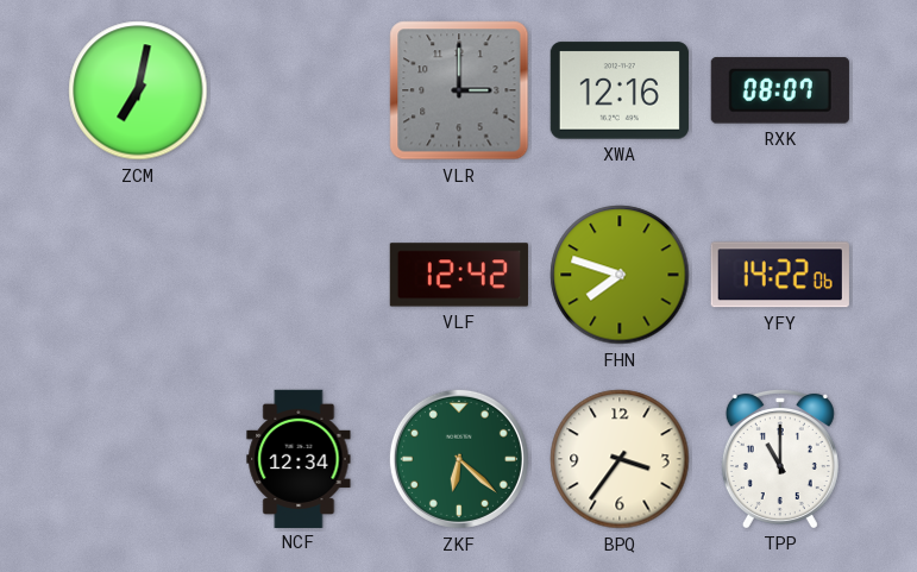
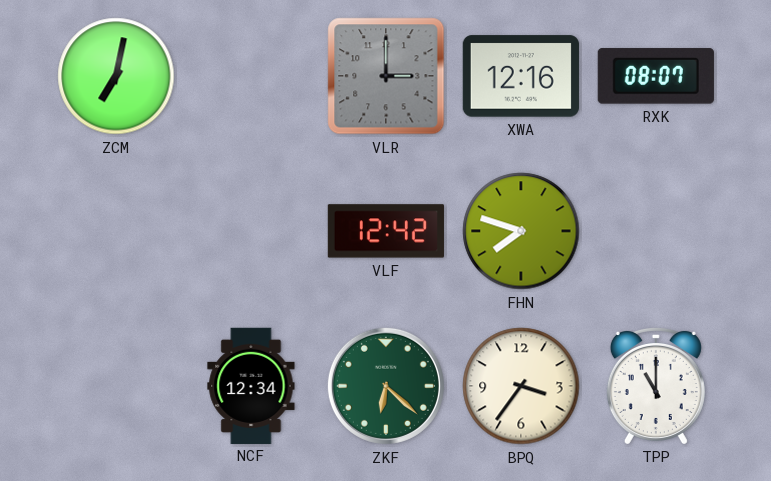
YFY: 14:22 -> none
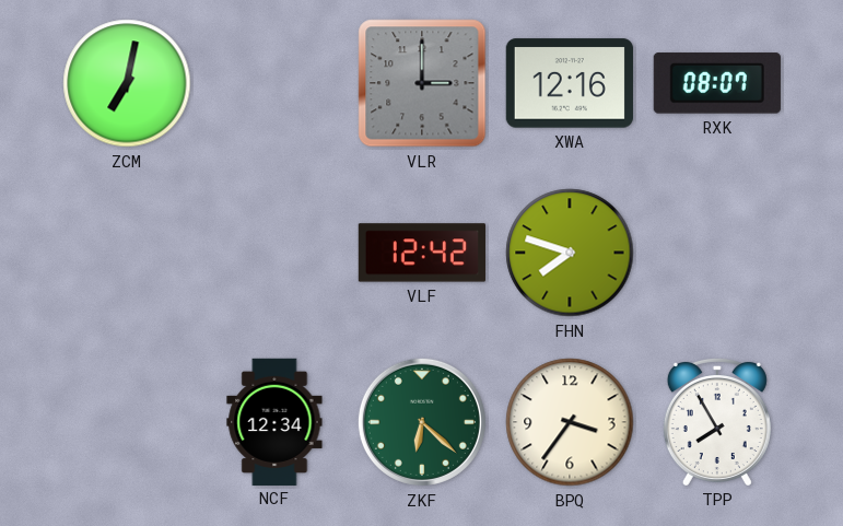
TPP: 11:00 -> 7:55
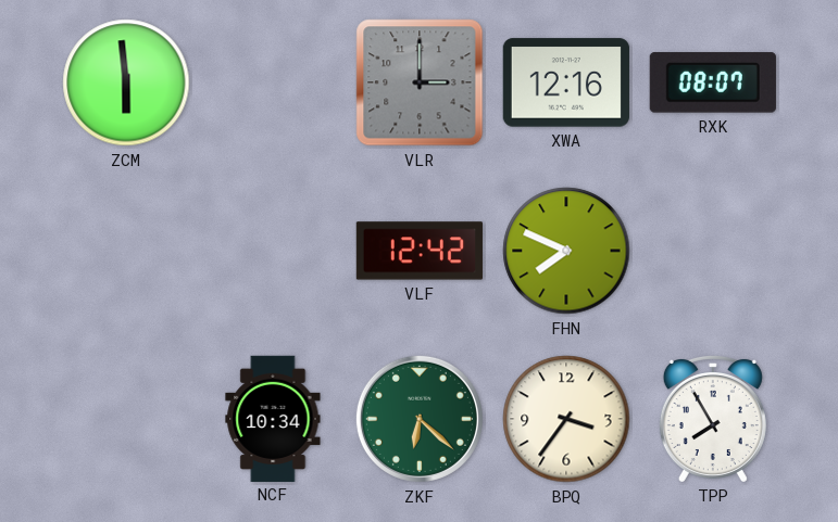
ZCM: 7:02 -> 5:59
FHN: 7:48 -> 7:49
NCF: 12:34 -> 10:34
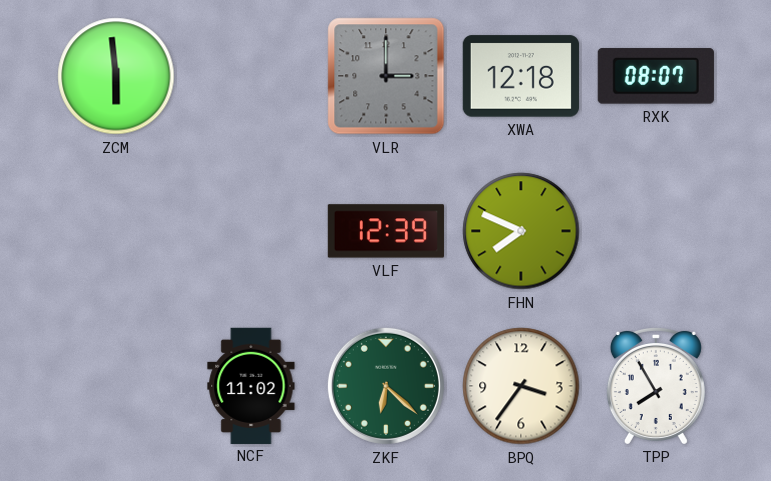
XWA: 12:16 -> 12:18
VLF: 12:42 -> 12:39
NCF: 10:34 -> 11:02
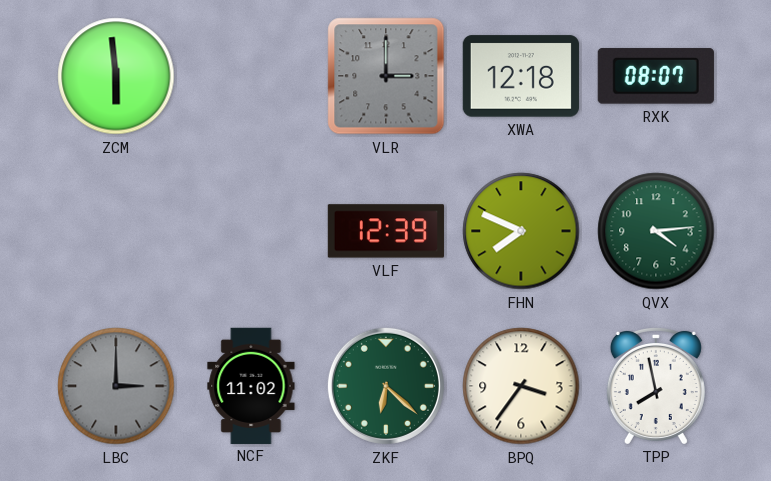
QVX: none -> 4:14
LBC: none -> 3:00
TPP: 7:55 -> 7:58
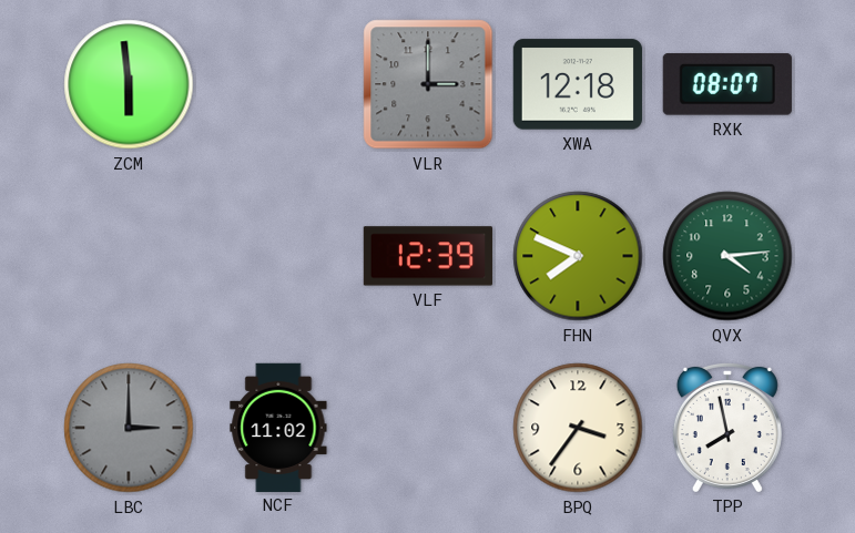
ZKF: 6:22 -> none
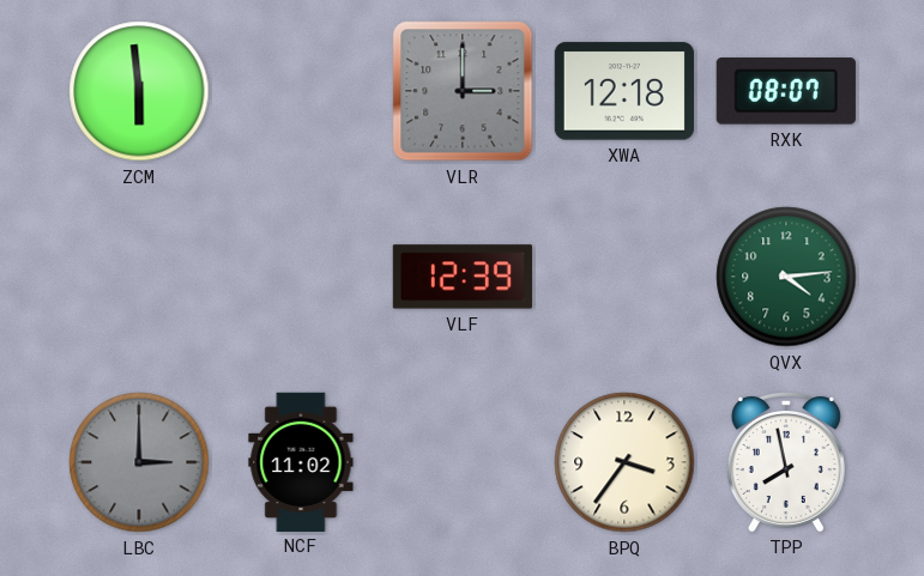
FHN: 7:49 -> none
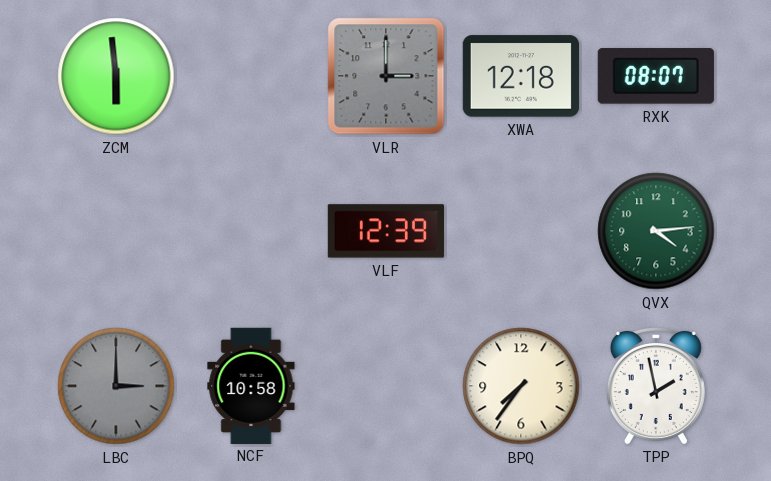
NCF: 11:02 -> 10:58
BPQ: 3:36 -> 7:36
TPP: 7:58 -> 1:58
